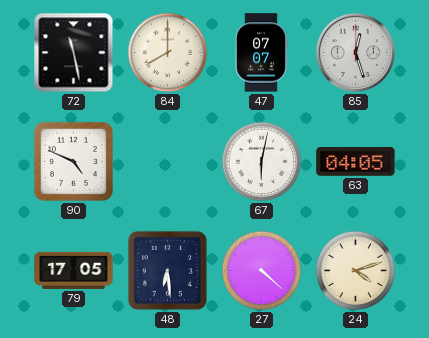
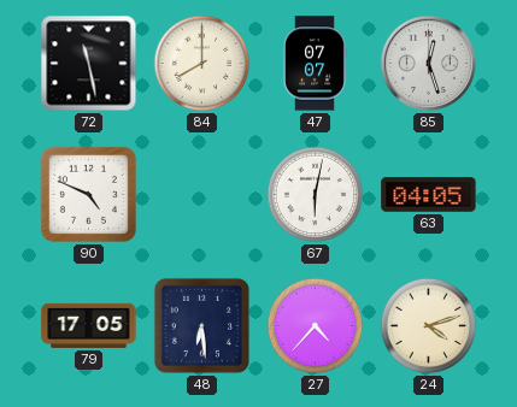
27: 4:22 -> 4:37
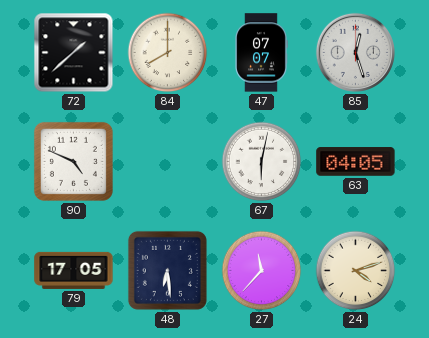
72: 11:28 -> 1:38
27: 4:37 -> 11:37
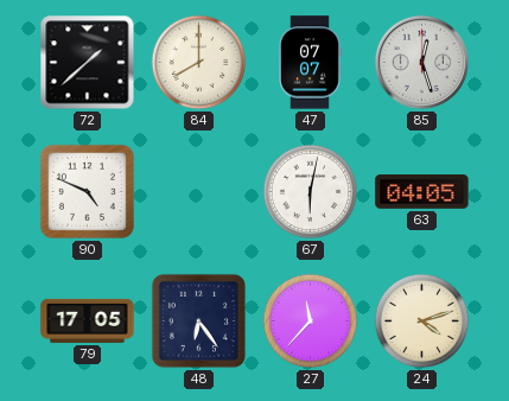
48: 6:29 -> 6:24
